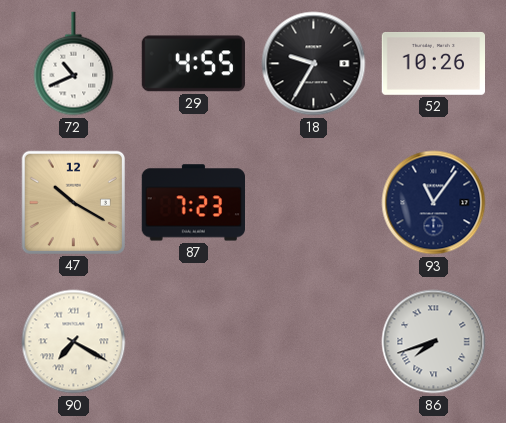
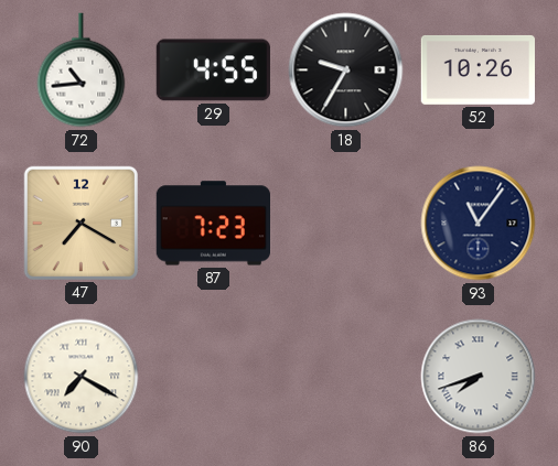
72: 10:41 -> 10:44
47: 10:20 -> 7:20
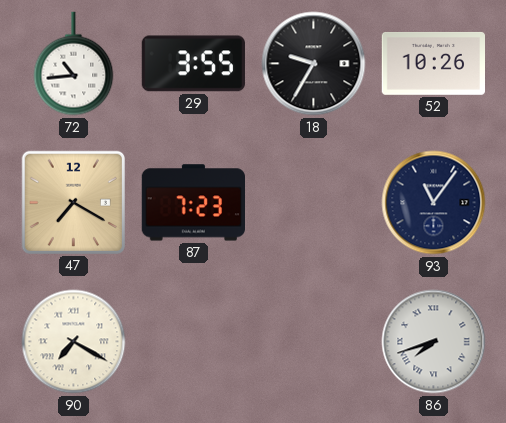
29: 4:55 -> 3:55
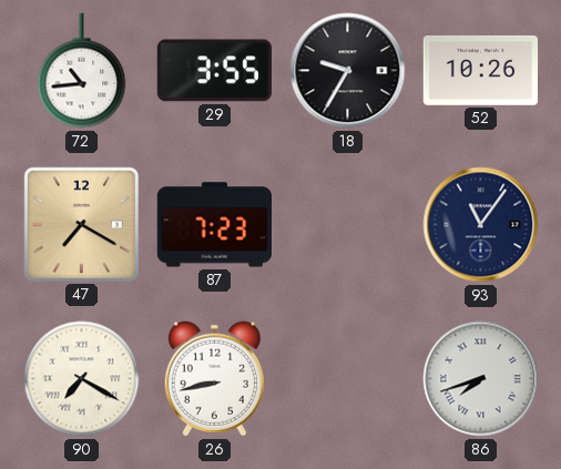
26: none -> 8:43
